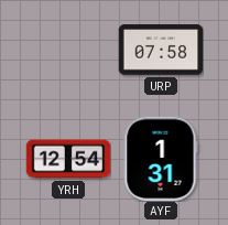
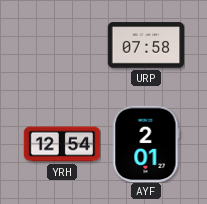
AYF: 1:31 -> 2:01
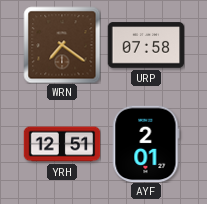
WRN: none -> 7:21
YRH: 12:54 -> 12:51
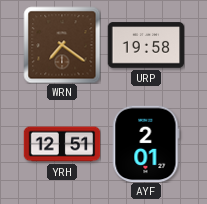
URP: 07:58 -> 19:58
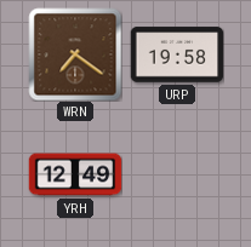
YRH: 12:51 -> 12:49
AYF: 2:01 -> none
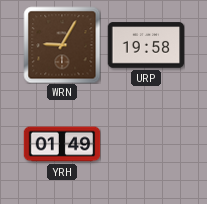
WRN: 7:21 -> 9:05
YRH: 12:49 -> 01:49
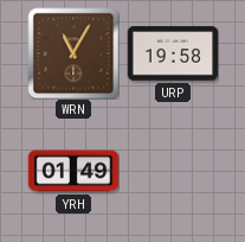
WRN: 9:05 -> 11:05
